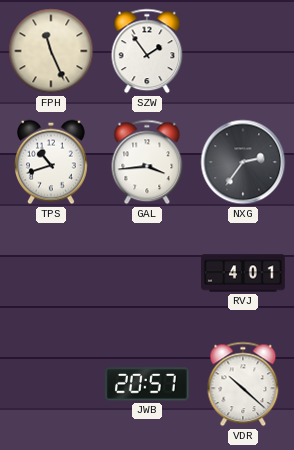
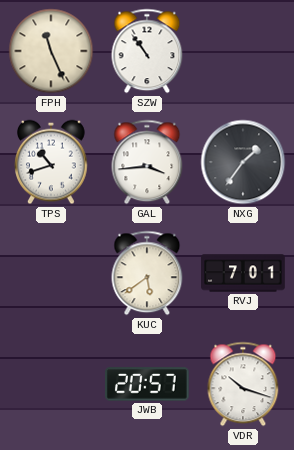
SZW: 1:54 -> 10:54
NXG: 2:36 -> 1:36
KUC: none -> 5:39
RVJ: 4:01 -> 7:01
VDR: 10:22 -> 10:18
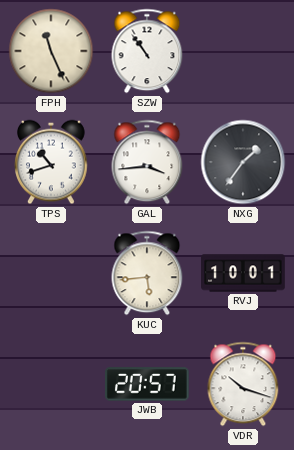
KUC: 5:39 -> 5:44
RVJ: 7:01 -> 10:01
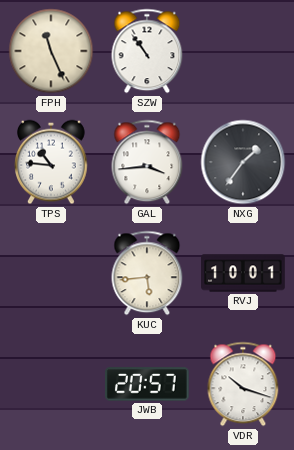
TPS: 10:42 -> 10:46
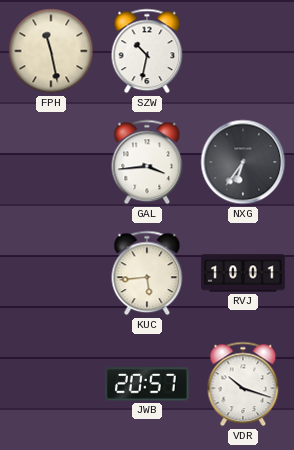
FPH: 11:26 -> 11:28
SZW: 10:54 -> 10:32
TPS: 10:46 -> none
NXG: 1:36 -> 6:36
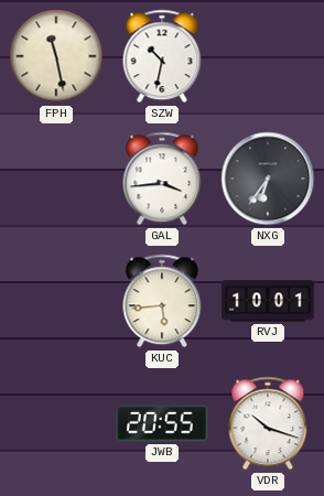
JWB: 20:57 -> 20:55
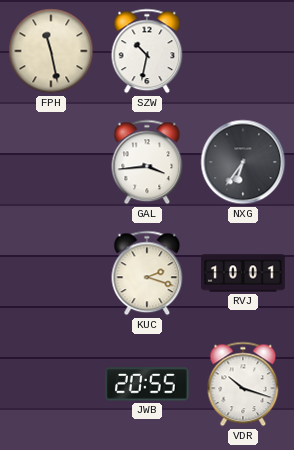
KUC: 5:44 -> 2:18
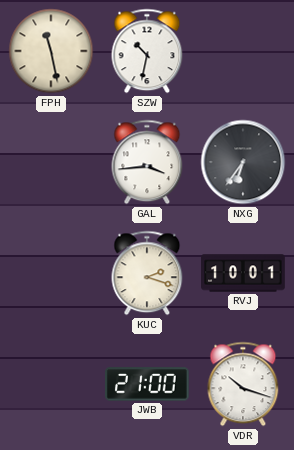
JWB: 20:55 -> 21:00
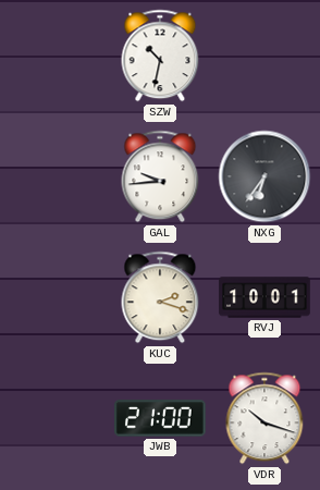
FPH: 11:28 -> none
GAL: 3:44 -> 9:44
